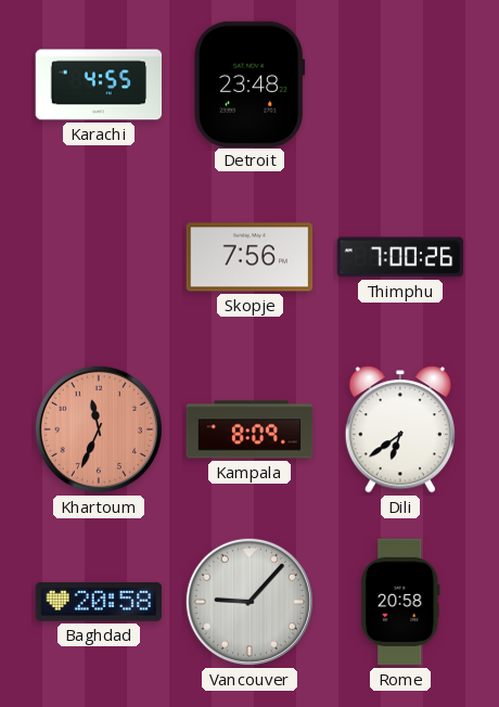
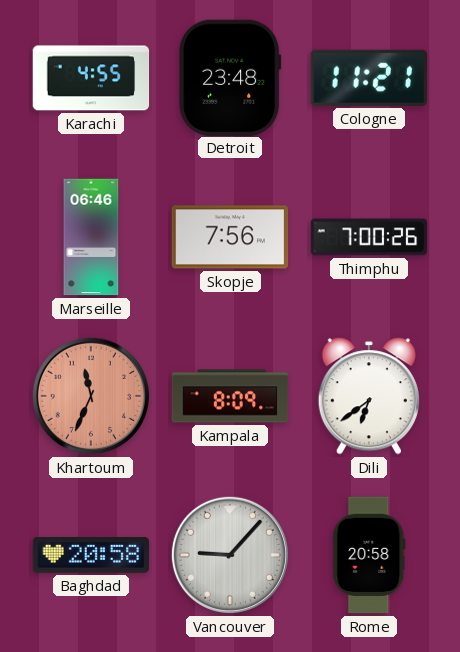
Cologne: none -> 11:21
Marseille: none -> 06:46
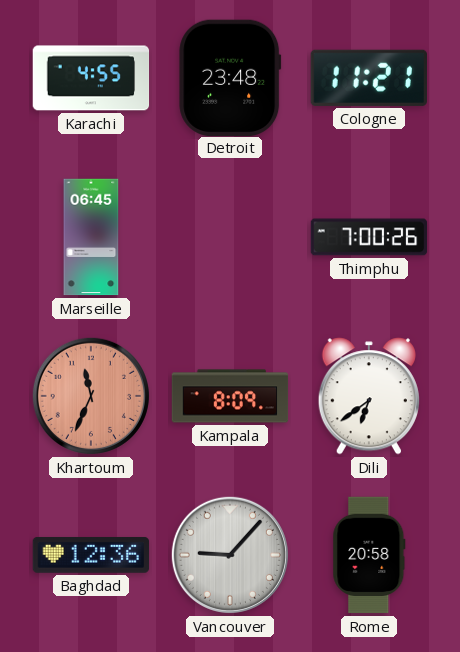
Marseille: 06:46 -> 06:45
Skopje: 7:56 -> none
Baghdad: 20:58 -> 12:36
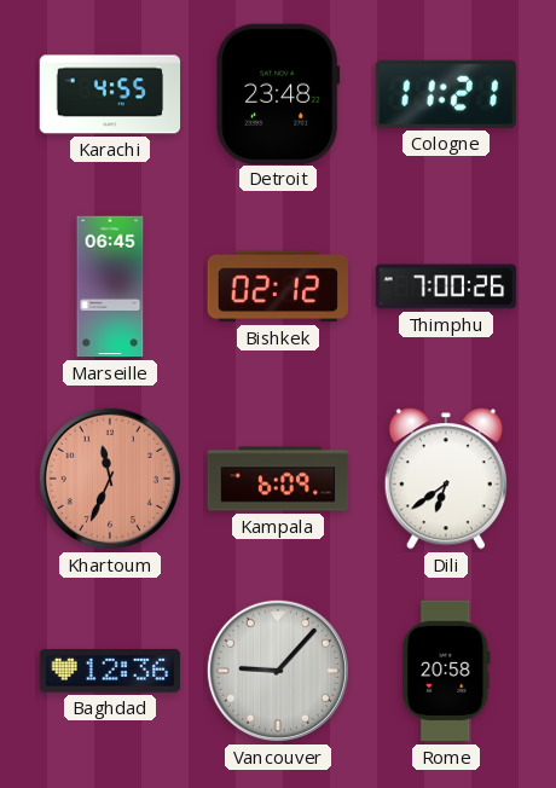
Bishkek: none -> 02:12
Kampala: 8:09 -> 6:09
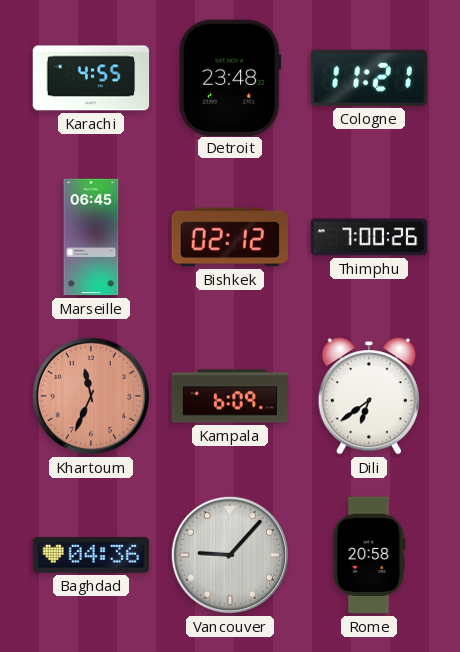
Baghdad: 12:36 -> 04:36
